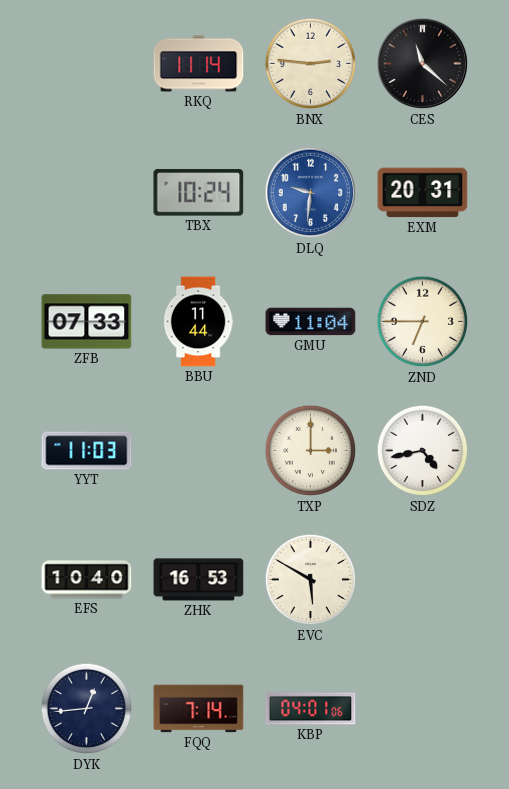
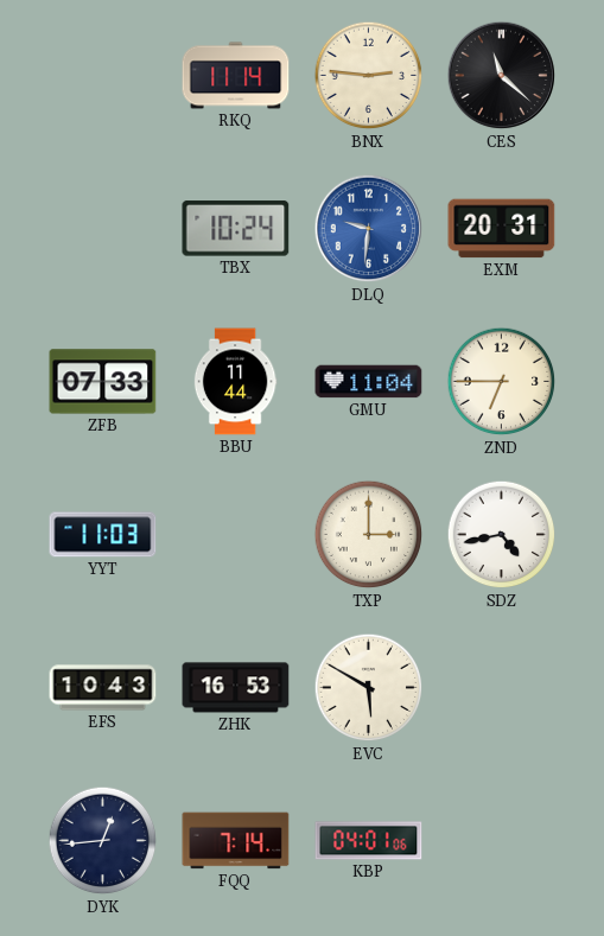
EFS: 10:40 -> 10:43
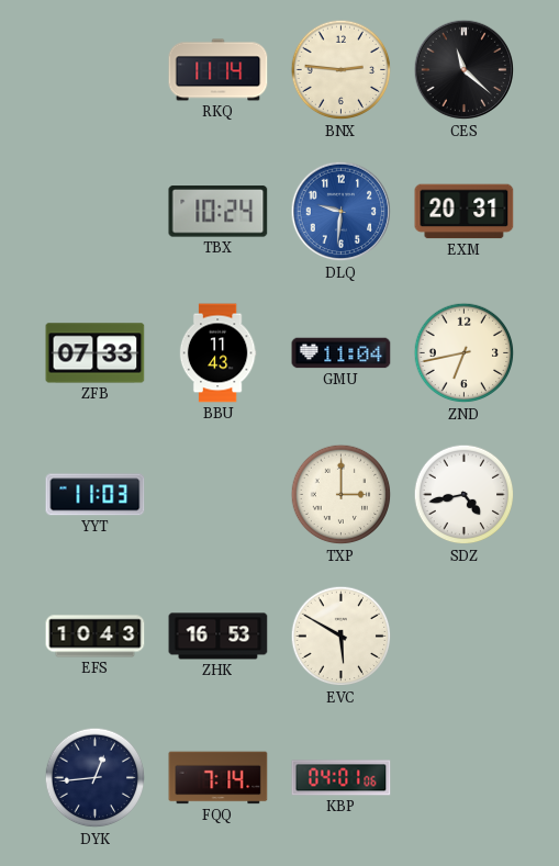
BBU: 11:44 -> 11:43
ZND: 6:45 -> 6:43
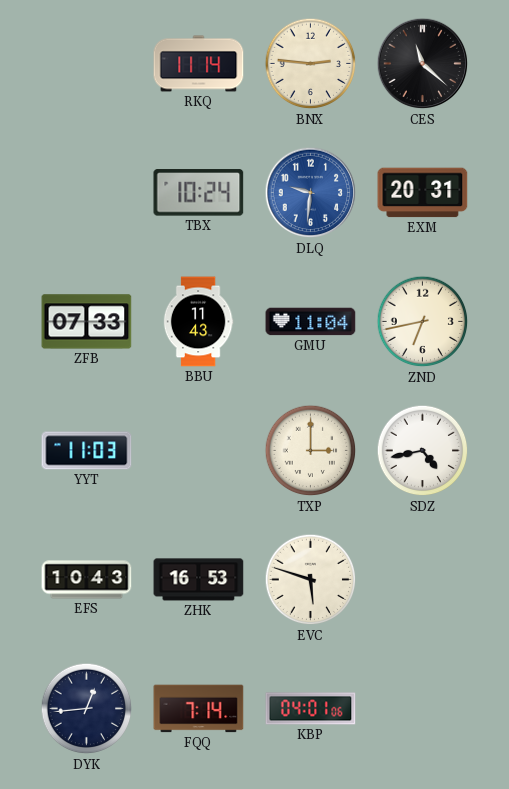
EVC: 5:50 -> 5:48
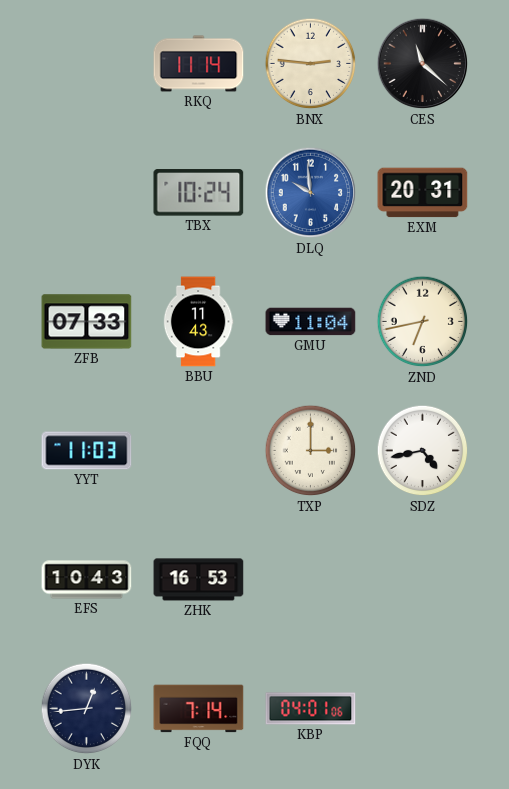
DLQ: 9:31 -> 9:59
EVC: 5:48 -> none
